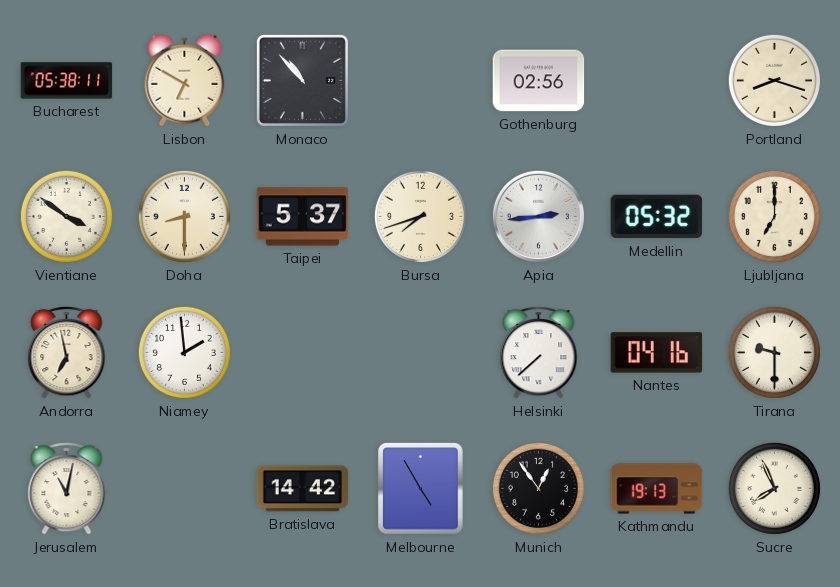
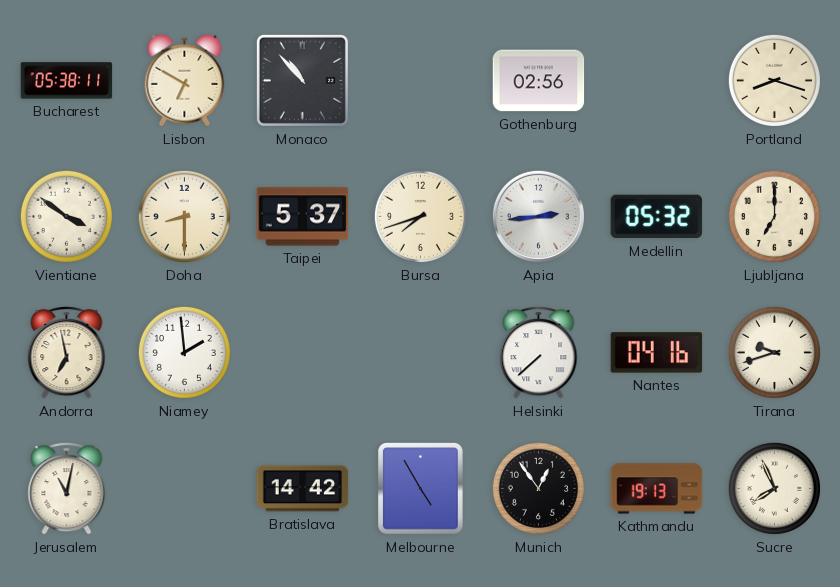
Tirana: 9:30 -> 9:42
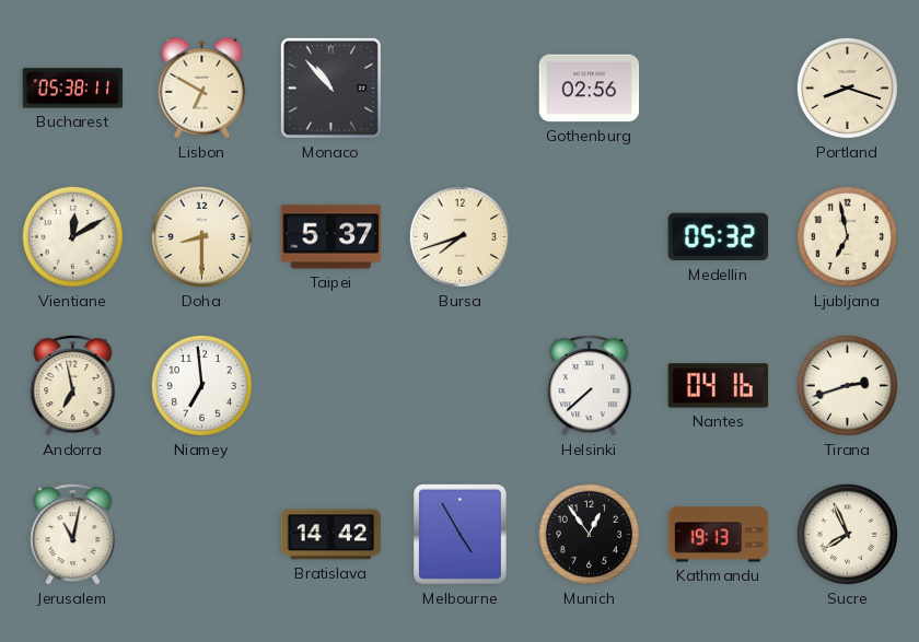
Vientiane: 3:51 -> 12:10
Apia: 2:44 -> none
Ljubljana: 7:00 -> 6:58
Niamey: 1:59 -> 6:59
Tirana: 9:42 -> 2:42
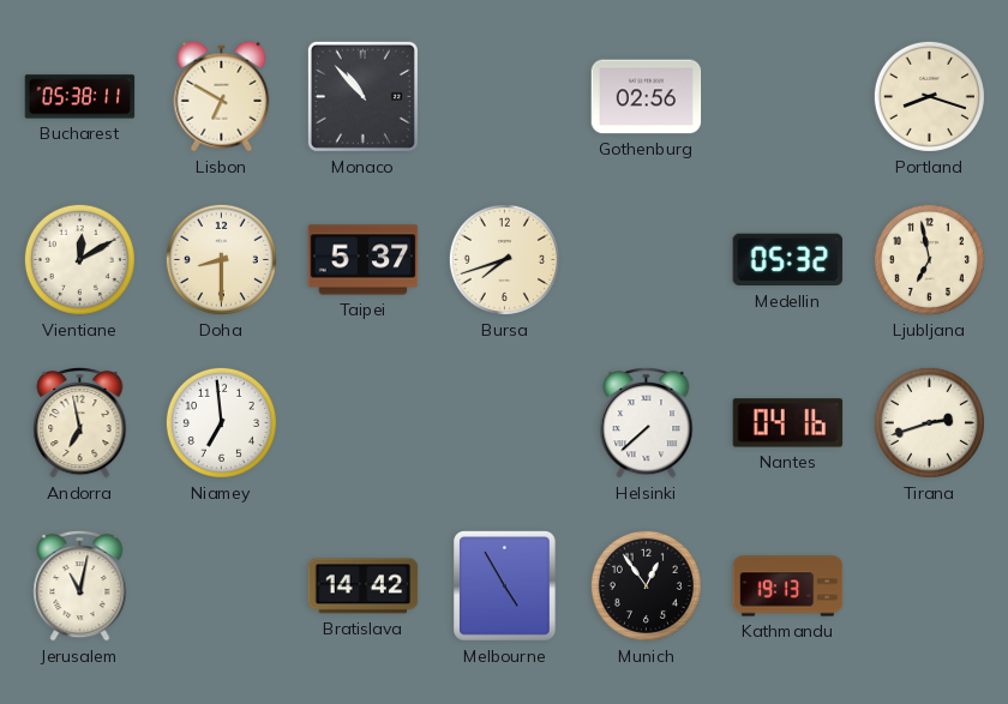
Sucre: 7:56 -> none
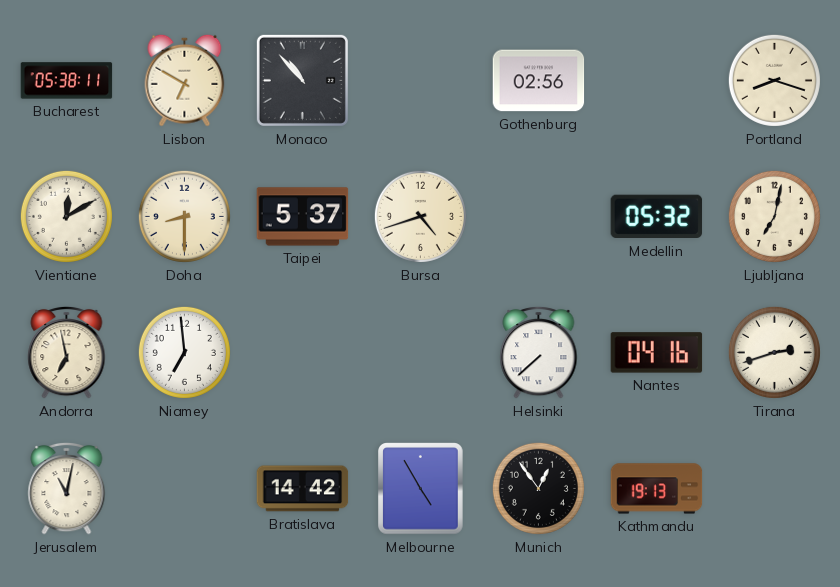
Bursa: 7:42 -> 4:42
Ljubljana: 6:58 -> 7:02
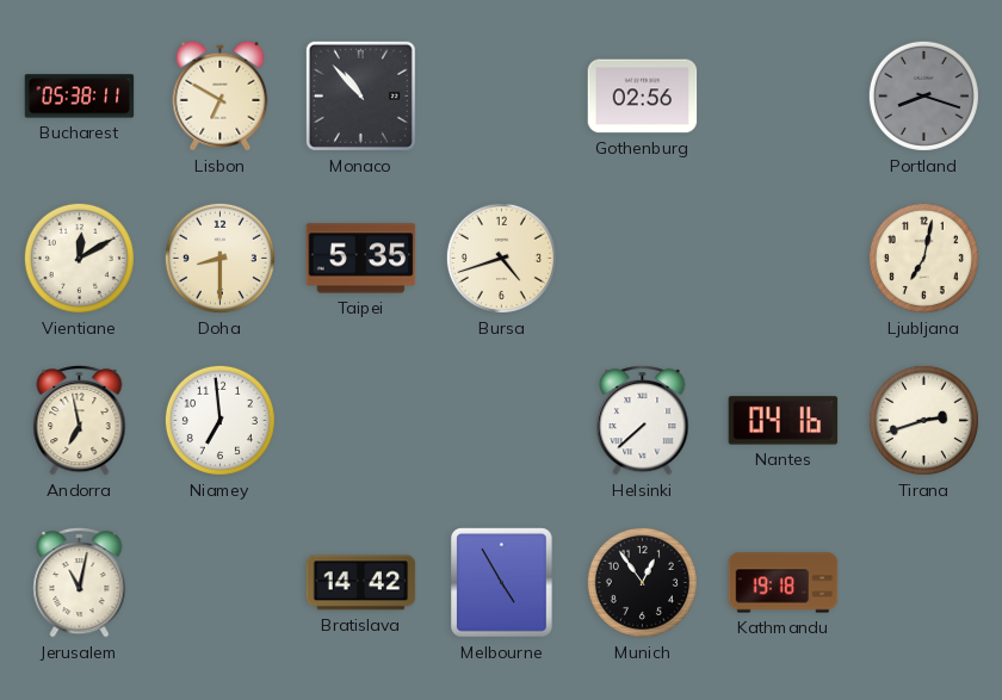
Portland dial: cream -> grey
Taipei: 5:37 -> 5:35
Medellin: 05:32 -> none
Kathmandu: 19:13 -> 19:18
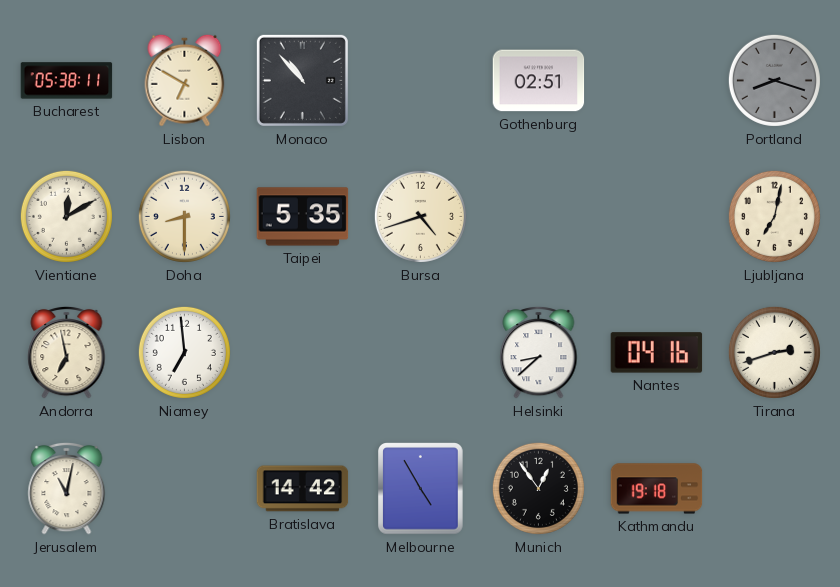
Gothenburg: 02:56 -> 02:51
Helsinki: 7:38 -> 8:38
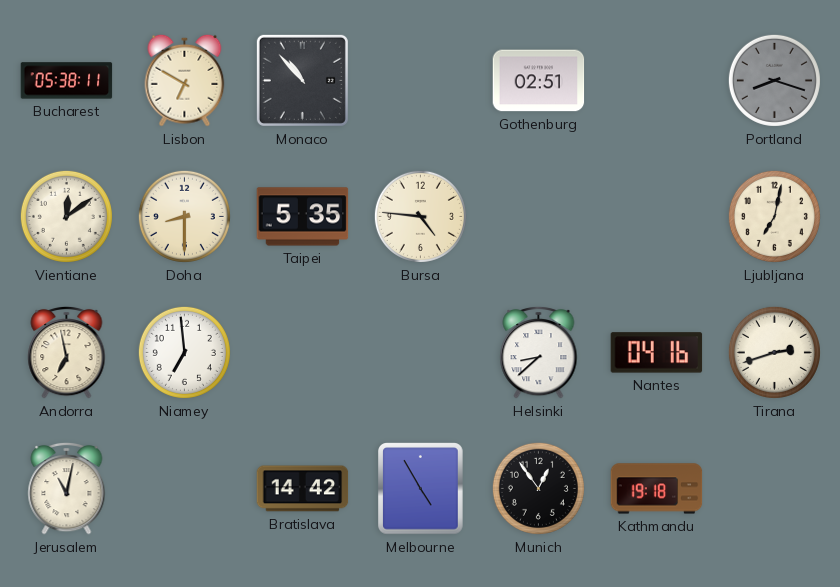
Vientiane: 12:10 -> 12:09
Bursa: 4:42 -> 4:46
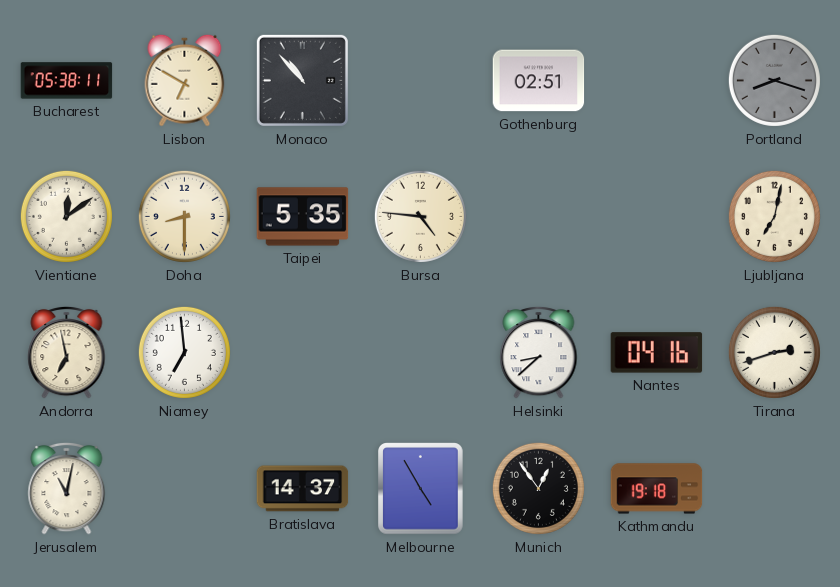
Bratislava: 14:42 -> 14:37
